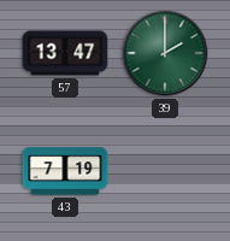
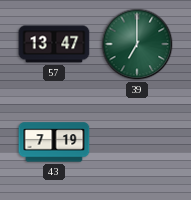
39: 2:00 -> 7:00
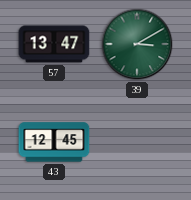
39: 7:00 -> 3:10
43: 7:19 -> 12:45
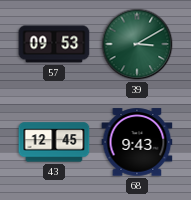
57: 13:47 -> 09:53
68: none -> 9:43
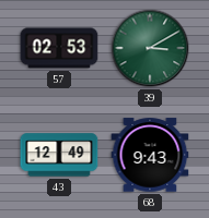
57: 09:53 -> 02:53
43: 12:45 -> 12:49
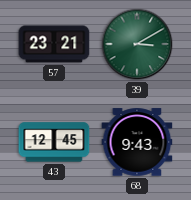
57: 02:53 -> 23:21
43: 12:49 -> 12:45
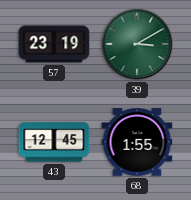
57: 23:21 -> 23:19
68: 9:43 -> 1:55
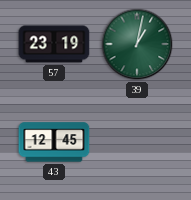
39: 3:10 -> 1:02
68: 1:55 -> none
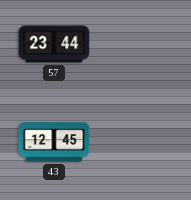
57: 23:19 -> 23:44
39: 1:02 -> none
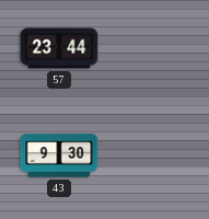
43: 12:45 -> 9:30
